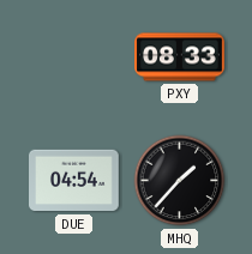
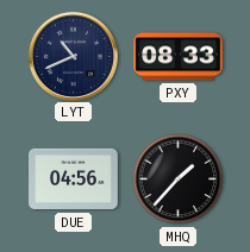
LYT: none -> 10:41
DUE: 04:54 -> 04:56
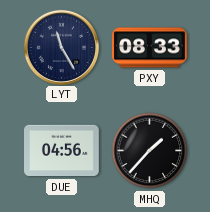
LYT: 10:41 -> 11:25
